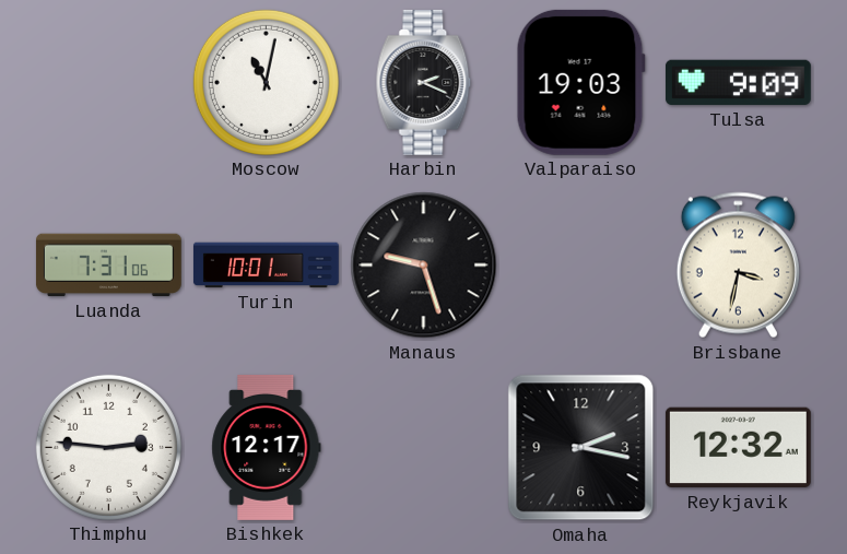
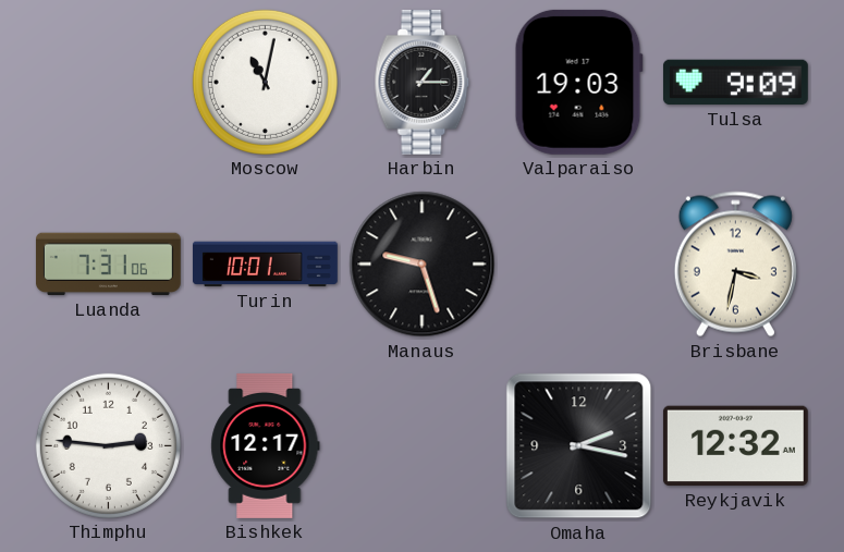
Harbin: 2:19 -> 1:15
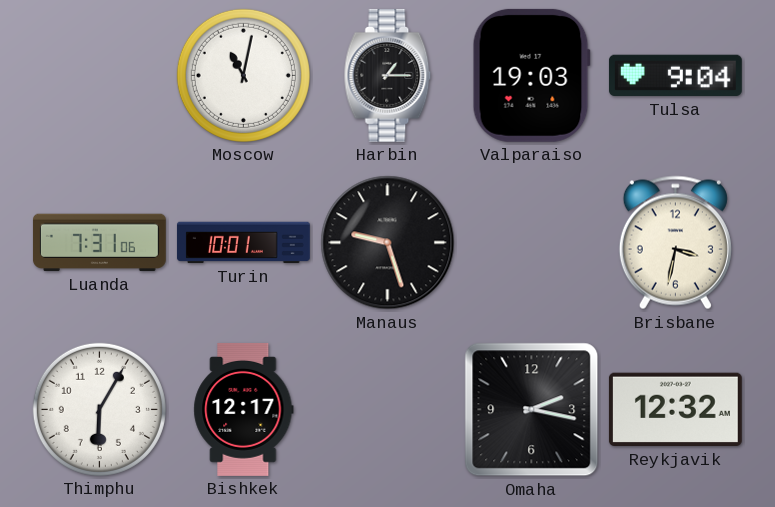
Tulsa: 9:09 -> 9:04
Thimphu: 2:46 -> 6:05
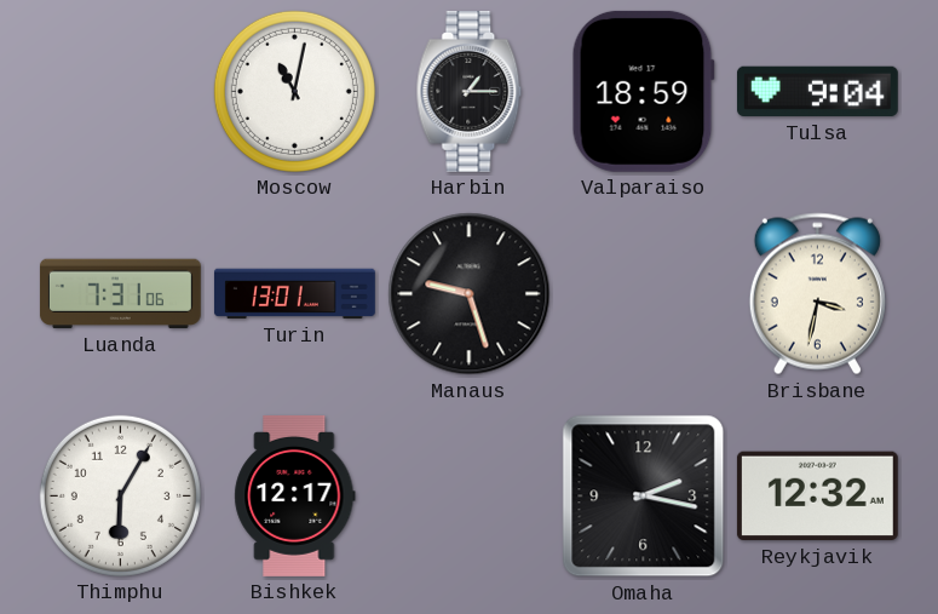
Valparaiso: 19:03 -> 18:59
Turin: 10:01 -> 13:01
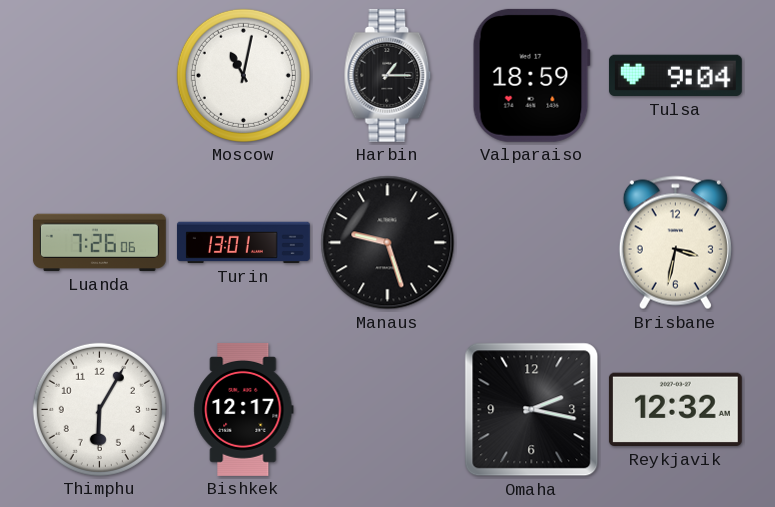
Luanda: 7:31 -> 7:26
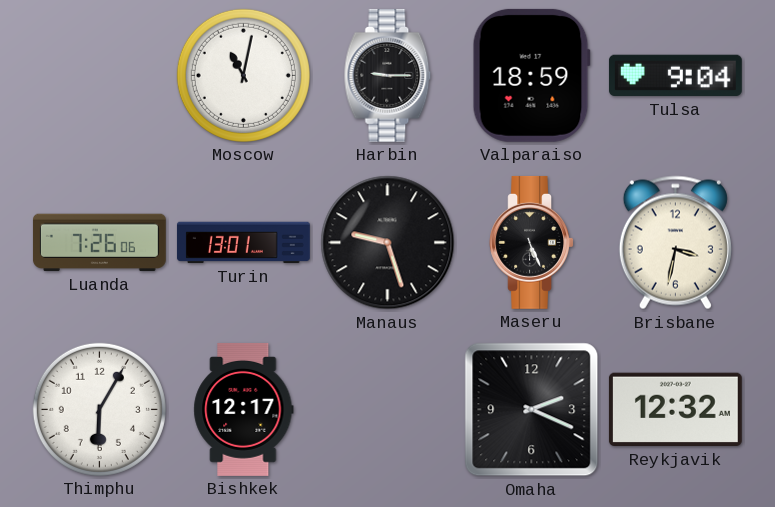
Harbin: 1:15 -> 9:15
Maseru: none -> 5:26
Omaha: 2:17 -> 2:19
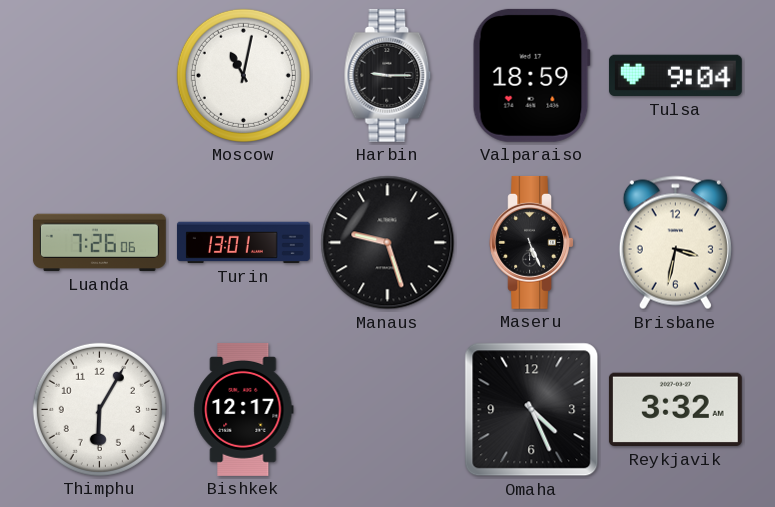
Omaha: 2:19 -> 4:26
Reykjavik: 12:32 -> 3:32
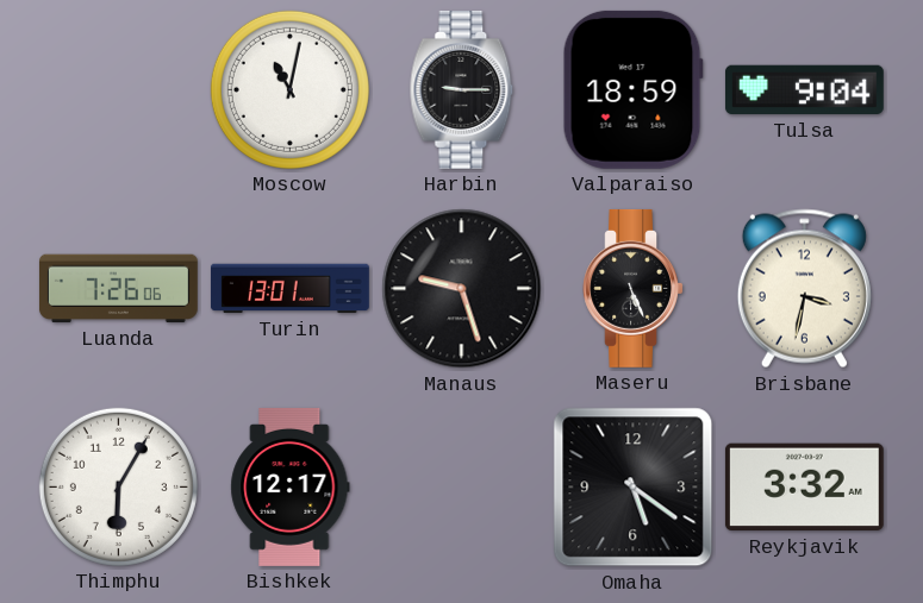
Omaha: 4:26 -> 5:21
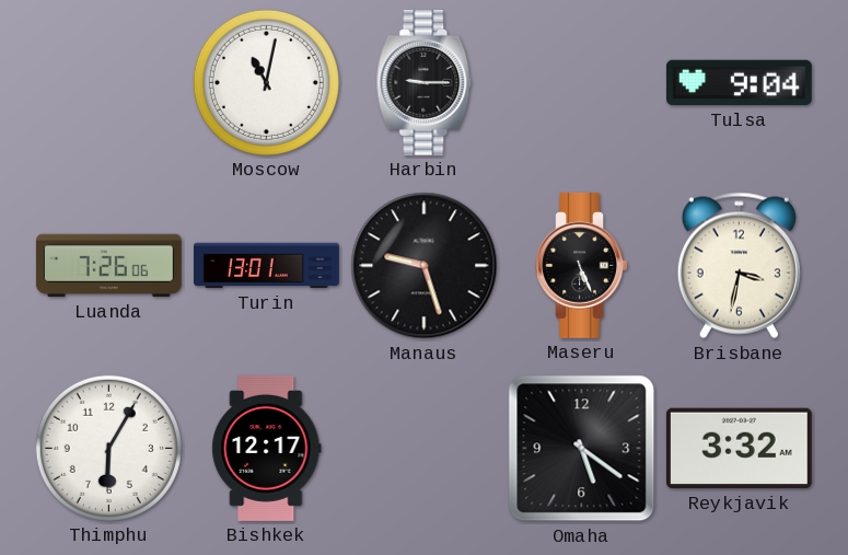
Valparaiso: 18:59 -> none
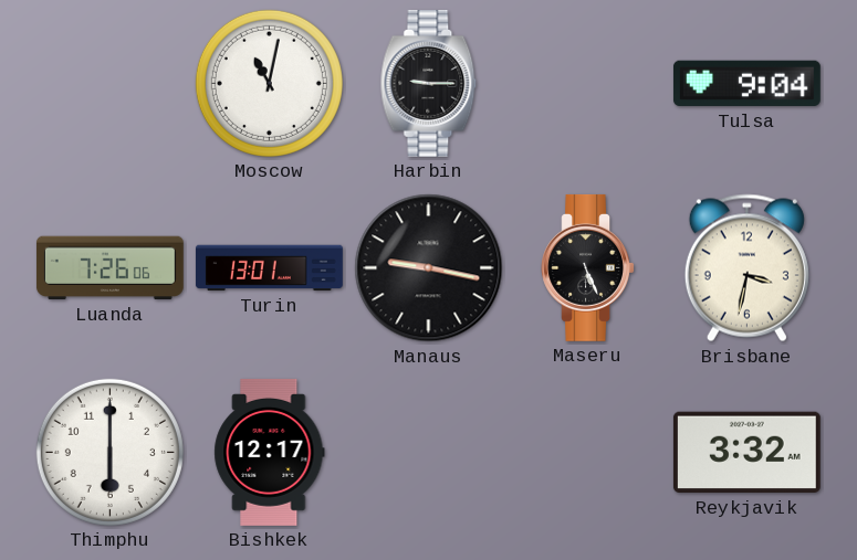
Manaus: 9:27 -> 9:17
Thimphu: 6:05 -> 6:00
Omaha: 5:21 -> none
